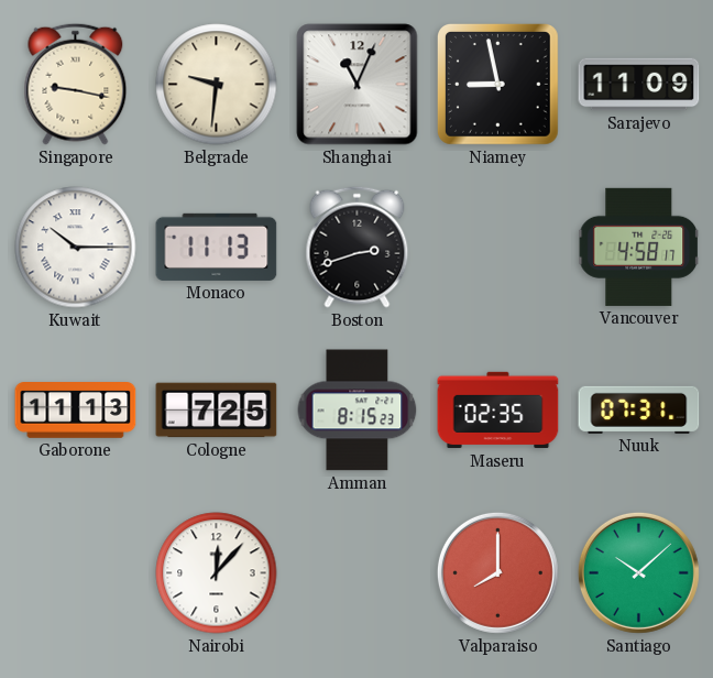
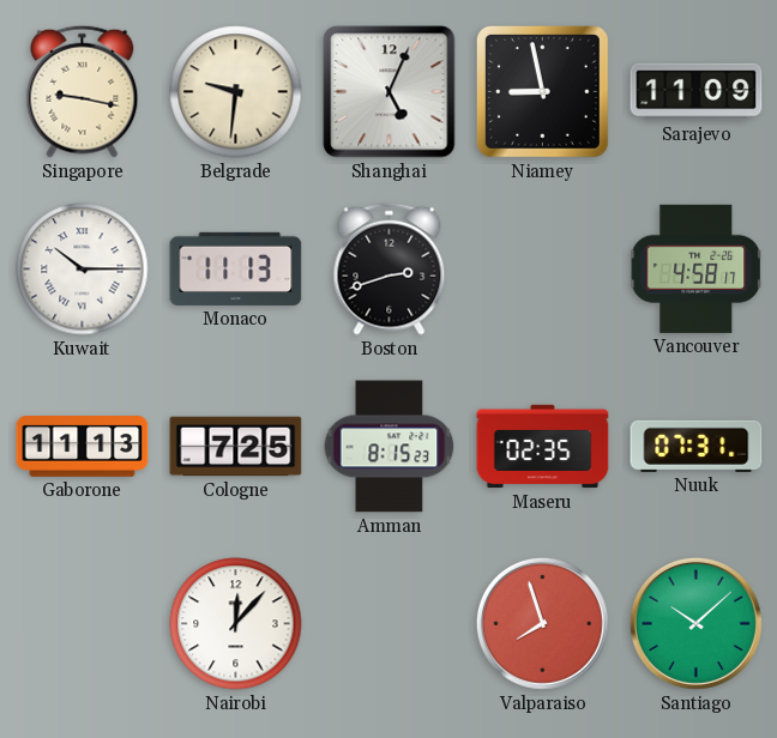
Shanghai: 11:04 -> 5:04
Valparaiso: 8:00 -> 7:57
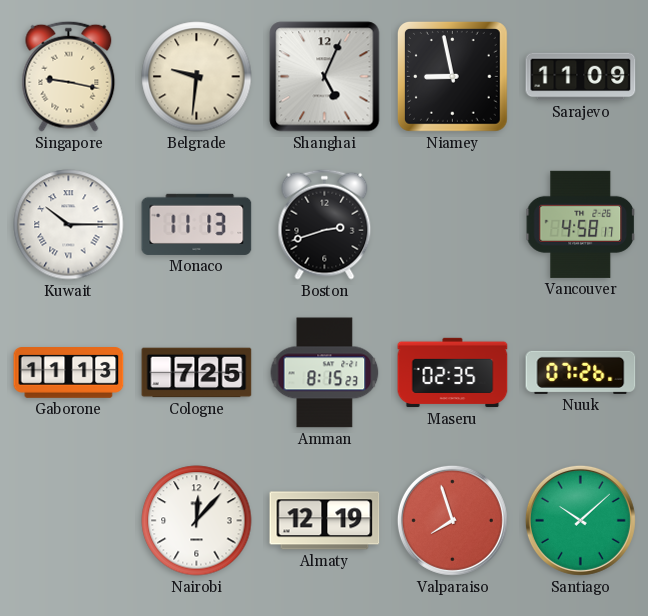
Nuuk: 07:31 -> 07:26
Almaty: none -> 12:19
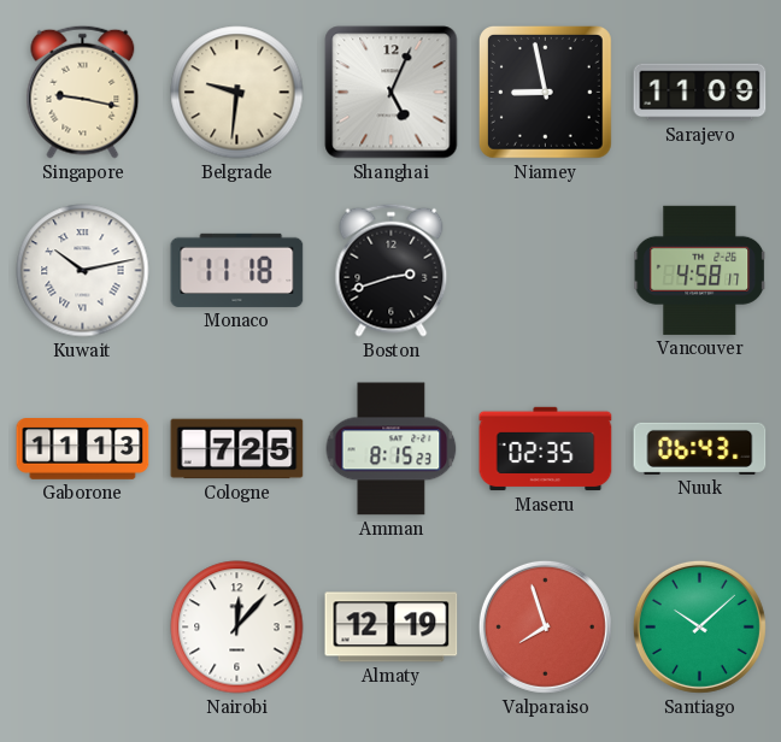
Kuwait: 10:15 -> 10:13
Monaco: 11:13 -> 11:18
Nuuk: 07:26 -> 06:43
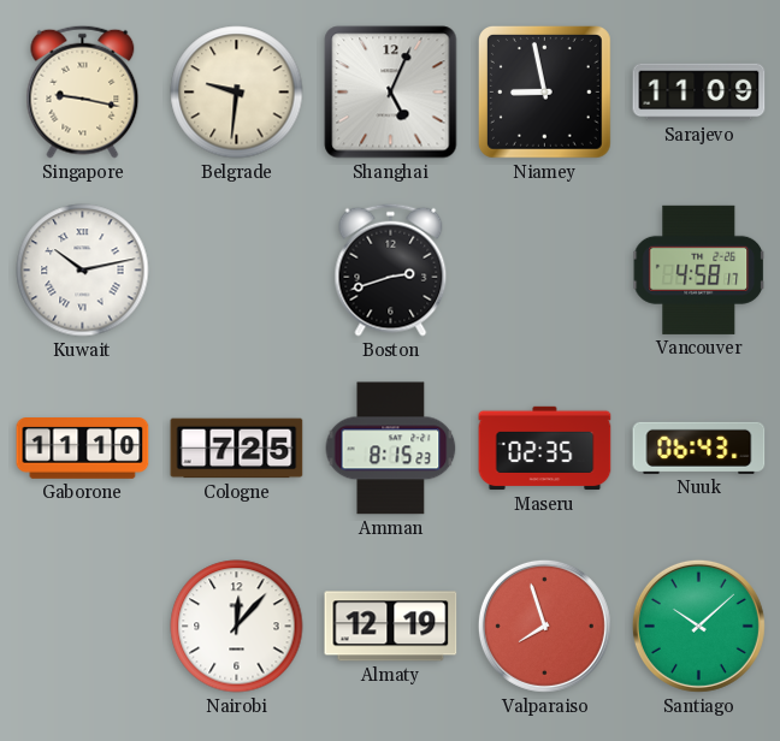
Monaco: 11:18 -> none
Gaborone: 11:13 -> 11:10
